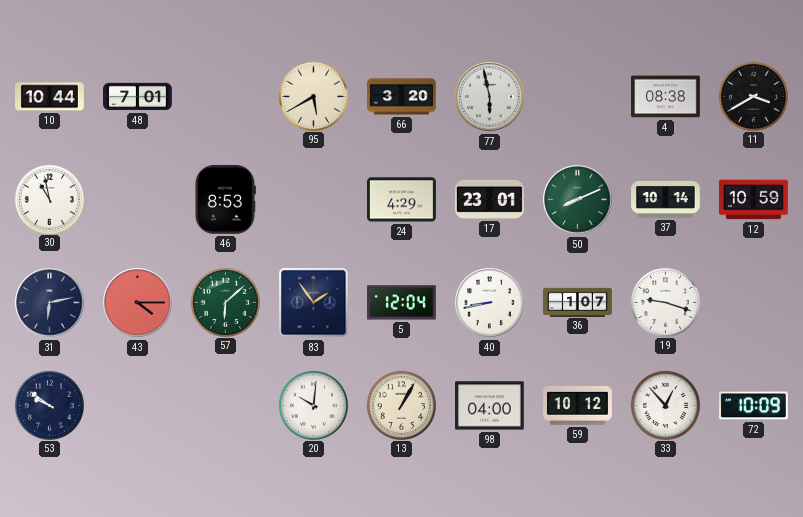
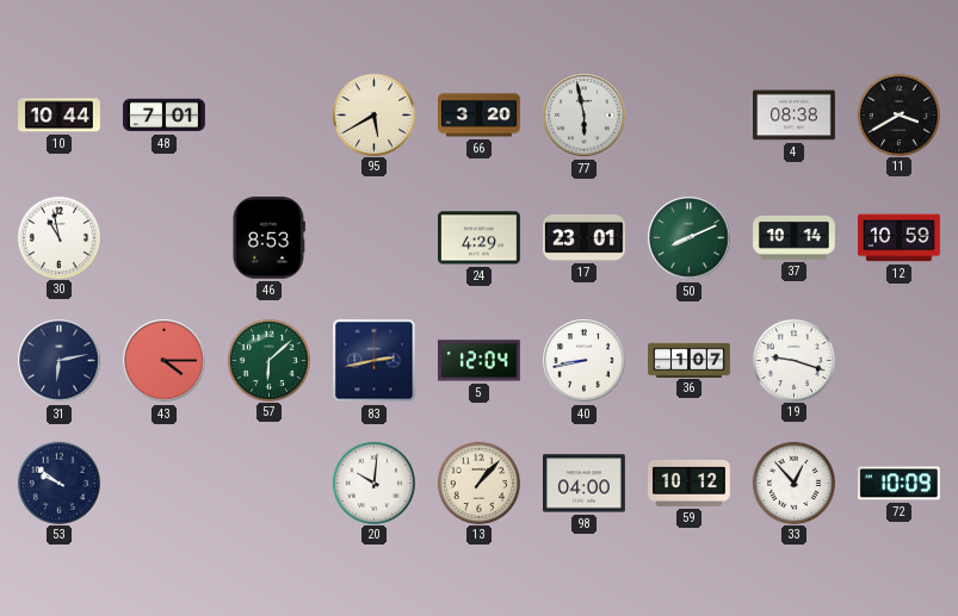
83: 1:54 -> 2:43
13: 1:05 -> 1:07
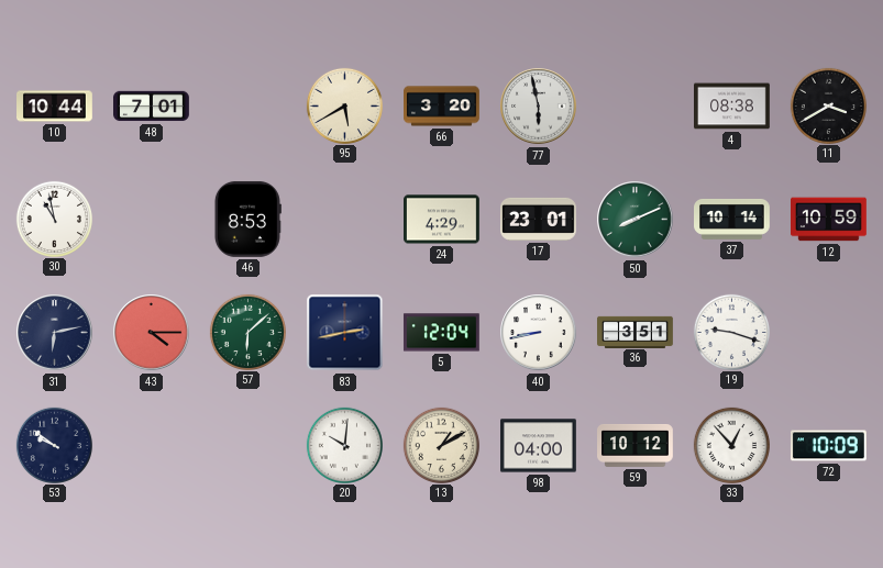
36: 1:07 -> 3:51
13: 1:07 -> 1:10
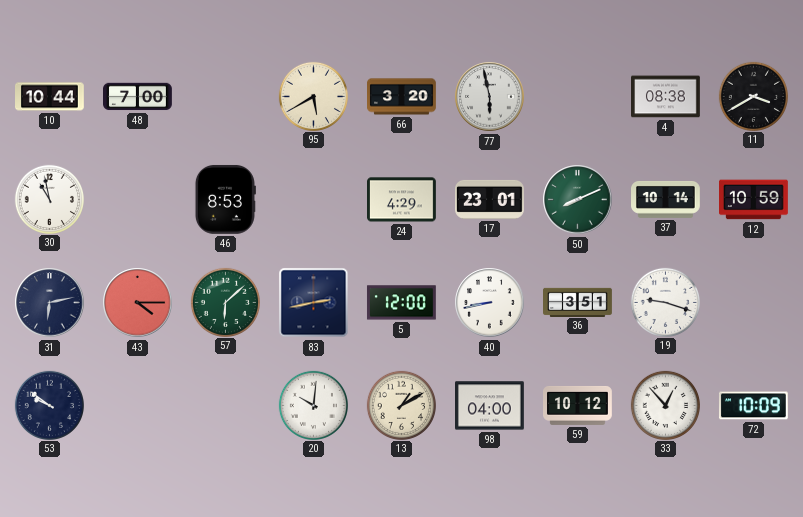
48: 7:01 -> 7:00
5: 12:04 -> 12:00
